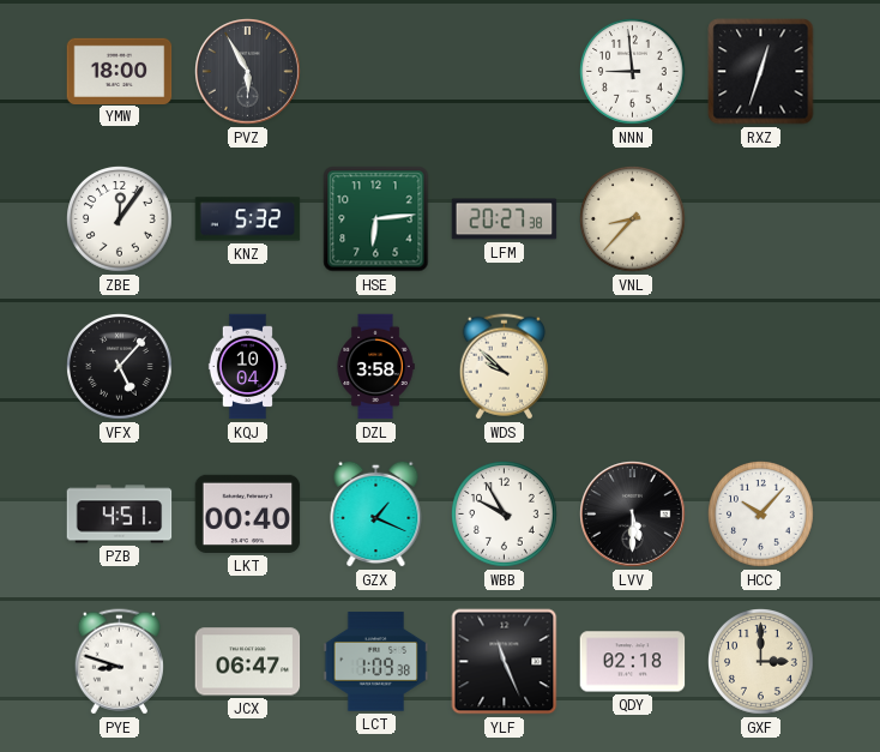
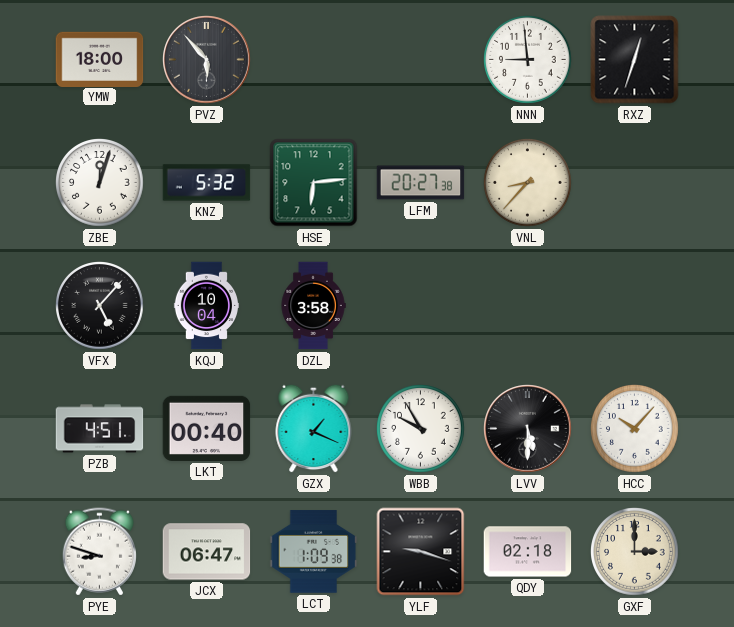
PVZ: 5:55 -> 5:53
ZBE: 12:06 -> 12:03
WDS: 9:52 -> none
YLF: 11:26 -> 9:18
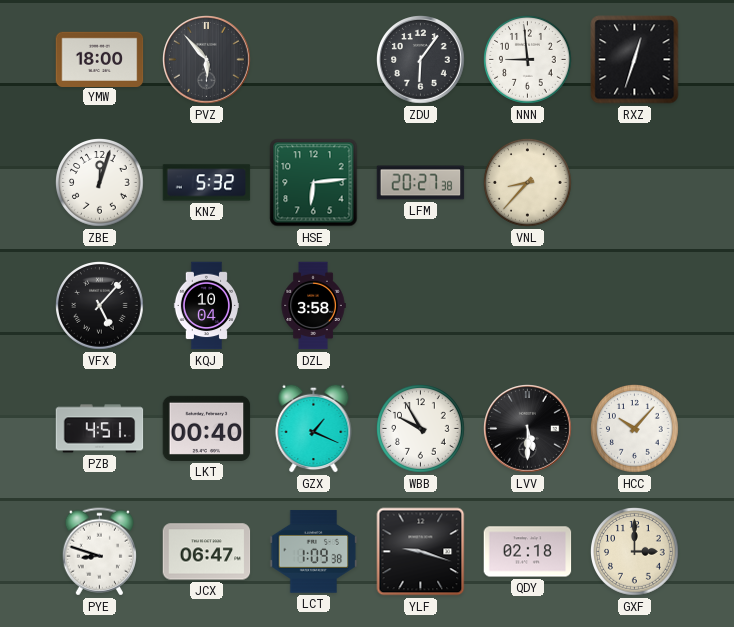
ZDU: none -> 6:06
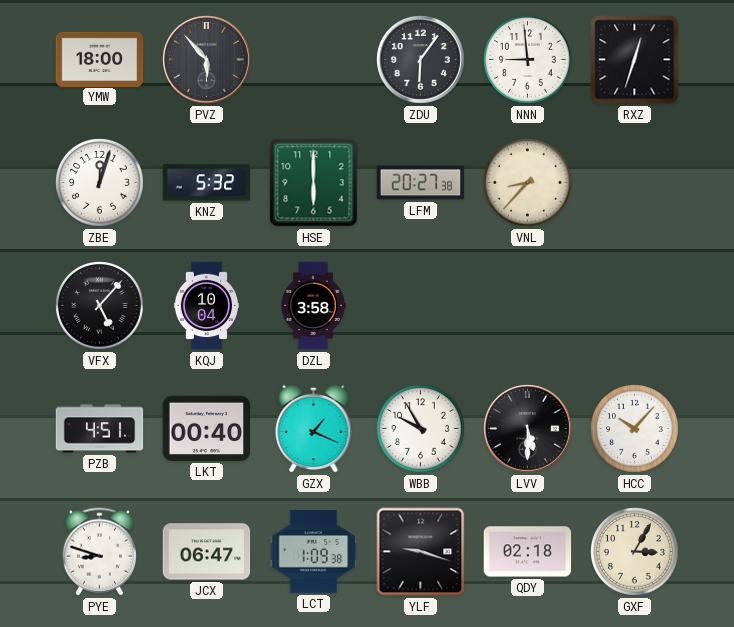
HSE: 6:14 -> 6:00
GXF: 3:00 -> 3:05
